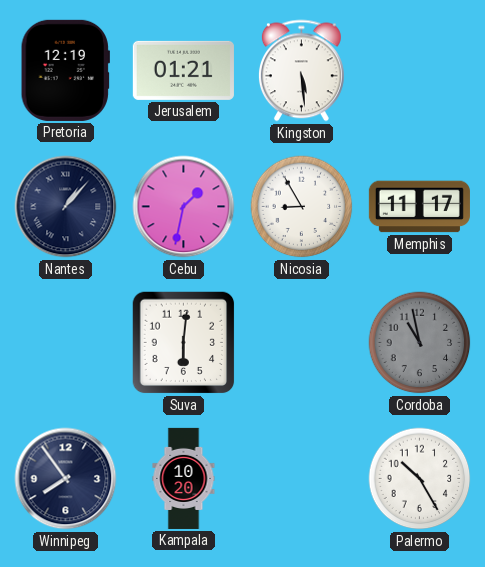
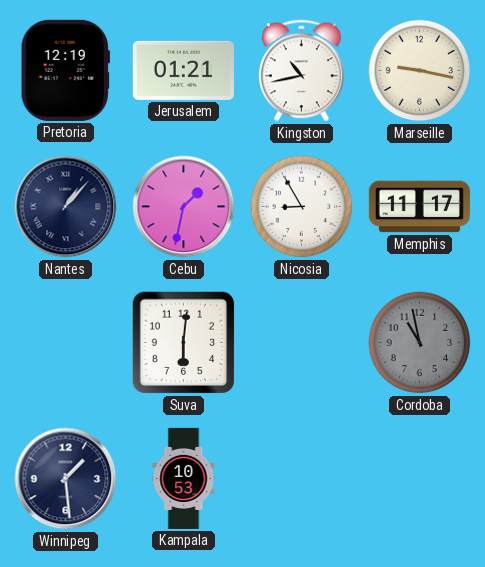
Kingston: 5:29 -> 10:43
Marseille: none -> 9:17
Winnipeg: 7:54 -> 1:29
Kampala: 10:20 -> 10:53
Palermo: 10:25 -> none
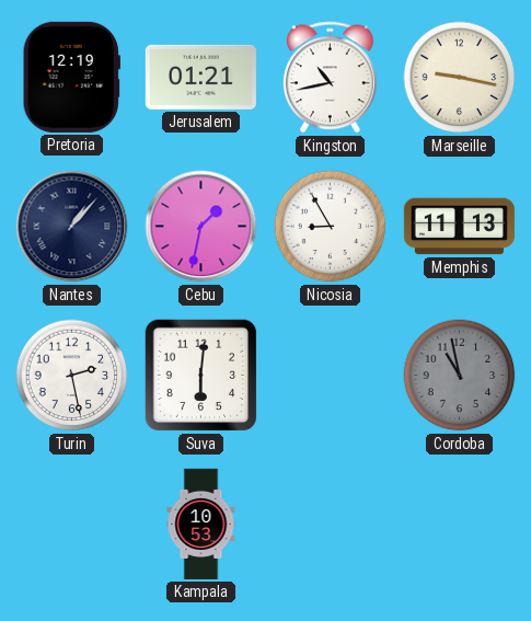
Memphis: 11:17 -> 11:13
Turin: none -> 2:28
Winnipeg: 1:29 -> none
